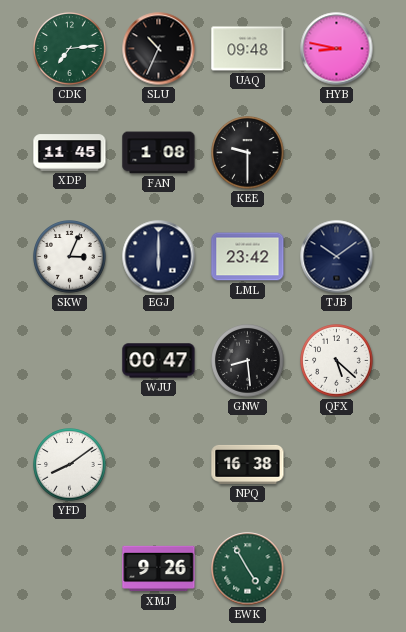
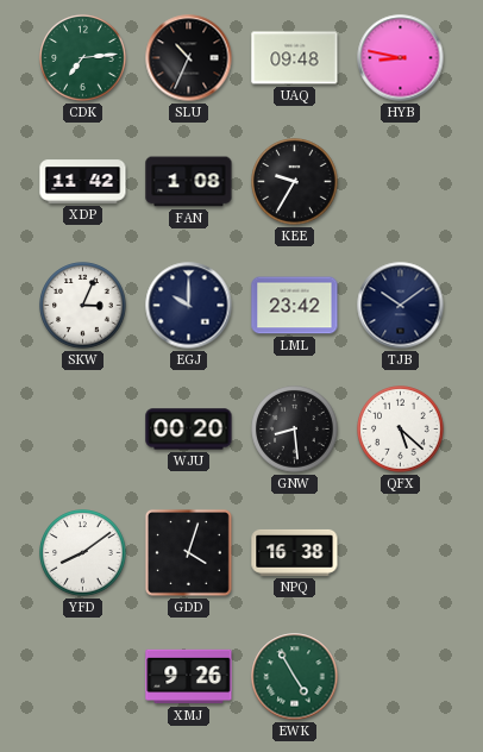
XDP: 11:45 -> 11:42
KEE: 9:30 -> 9:35
EGJ: 6:00 -> 10:00
WJU: 00:47 -> 00:20
GDD: none -> 4:03
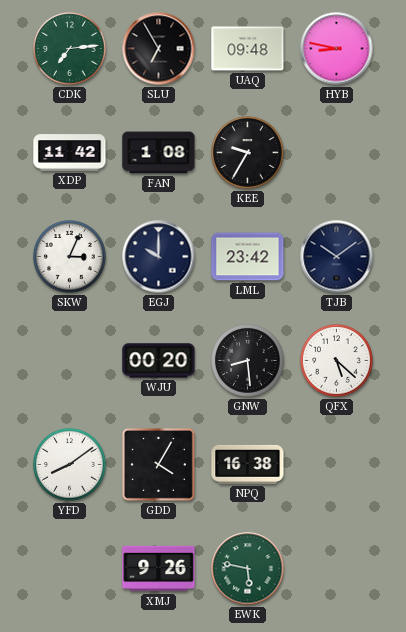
SLU: 10:34 -> 6:55
GDD: 4:03 -> 4:05
EWK: 4:55 -> 5:47
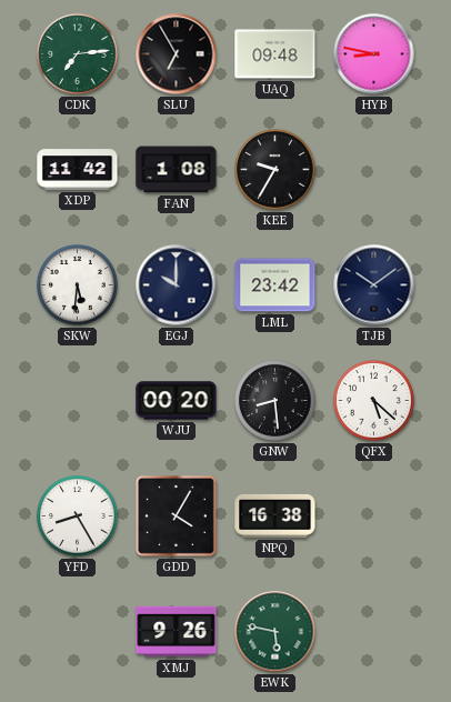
SKW: 3:04 -> 5:31
YFD: 8:09 -> 8:25
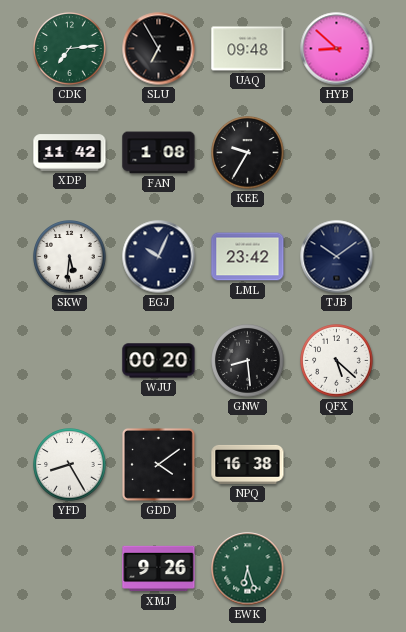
HYB: 8:47 -> 8:52
EGJ: 10:00 -> 10:04
GDD: 4:05 -> 4:09
EWK: 5:47 -> 6:27
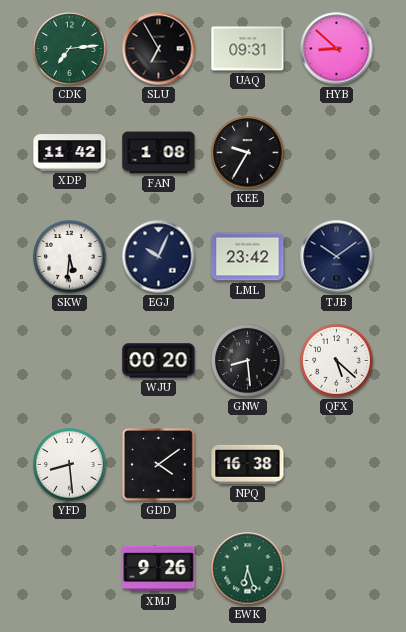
UAQ: 09:48 -> 09:31
YFD: 8:25 -> 8:29
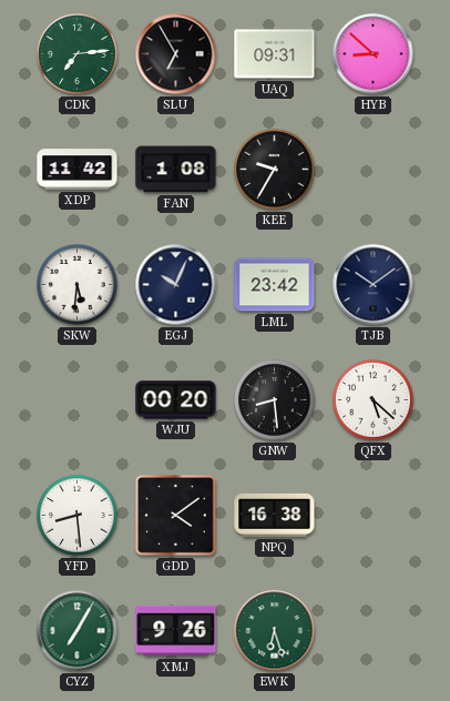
CYZ: none -> 7:05
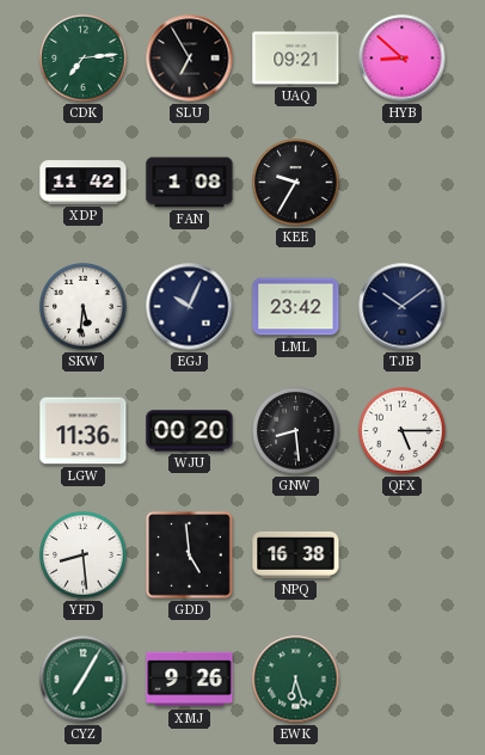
UAQ: 09:31 -> 09:21
LGW: none -> 11:36
QFX: 5:22 -> 5:15
GDD: 4:09 -> 4:59
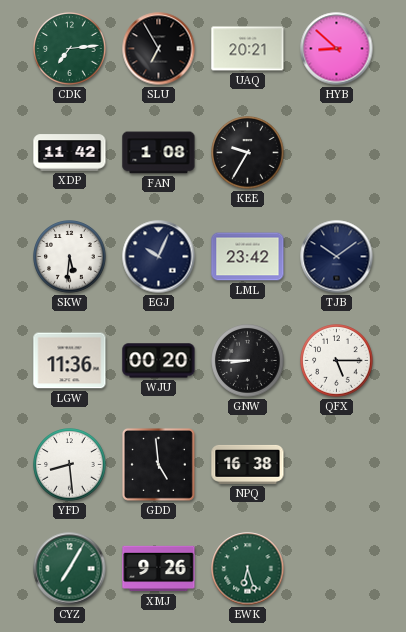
UAQ: 09:21 -> 20:21
GNW: 8:29 -> 8:45
